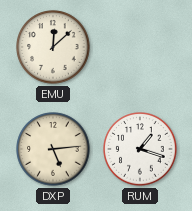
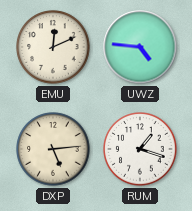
EMU: 12:08 -> 12:11
UWZ: none -> 4:46
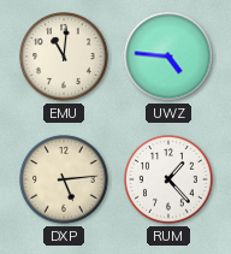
EMU: 12:11 -> 11:01
RUM: 1:18 -> 1:23
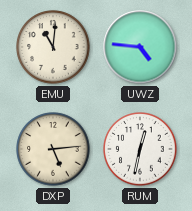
RUM: 1:23 -> 12:32
